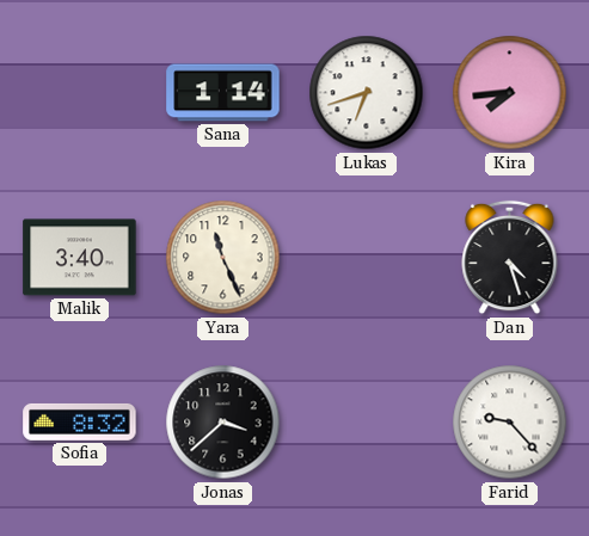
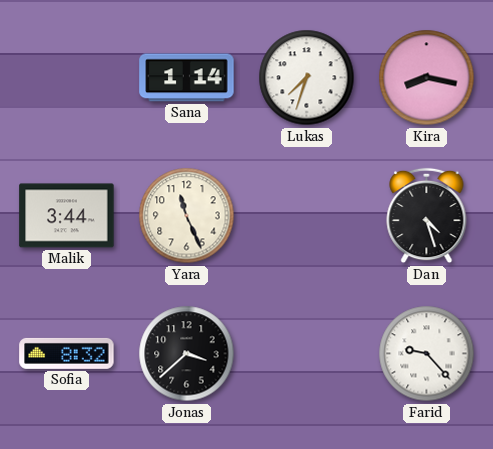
Lukas: 6:42 -> 7:33
Kira: 7:44 -> 8:17
Malik: 3:40 -> 3:44
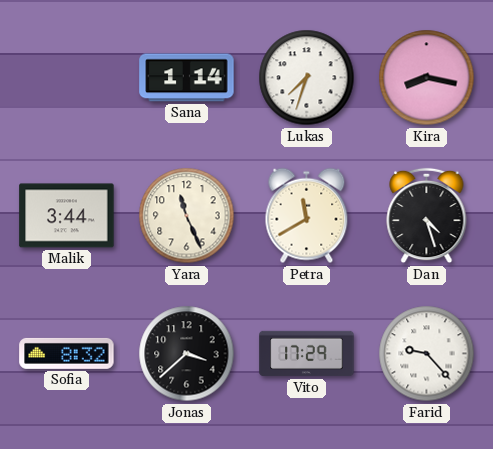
Petra: none -> 11:40
Vito: none -> 17:29
